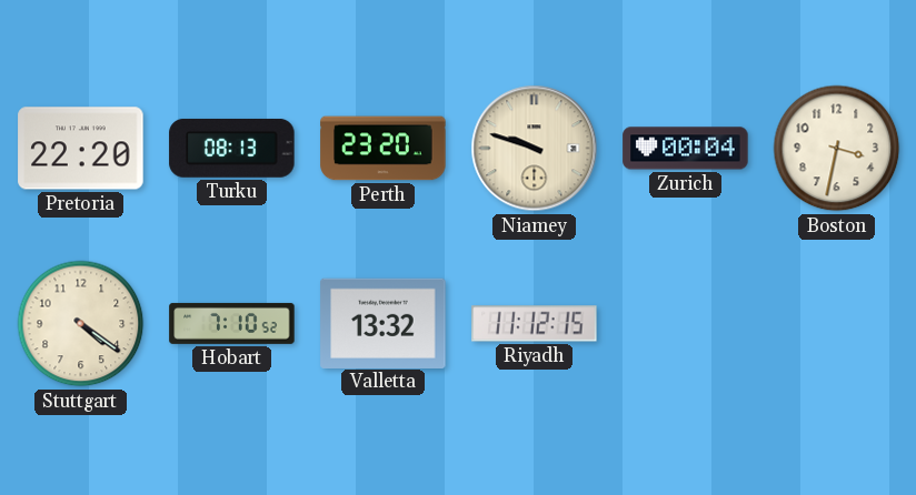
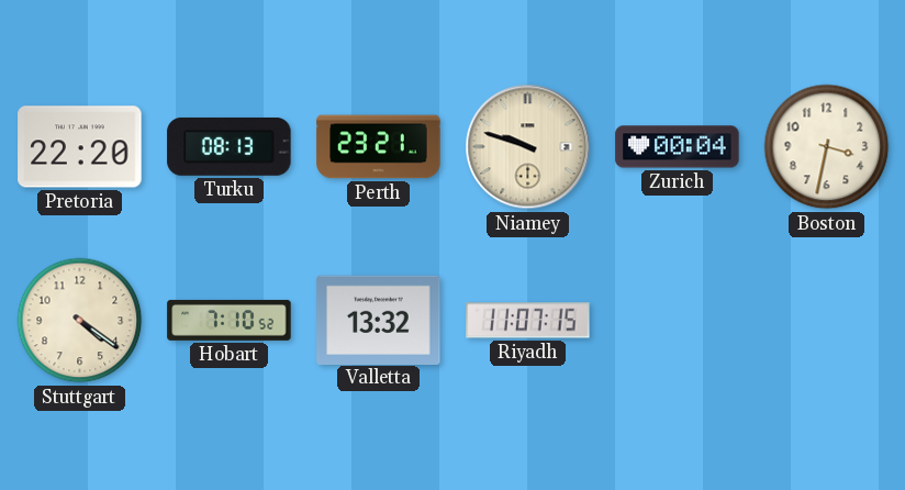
Perth: 23:20 -> 23:21
Riyadh: 11:12 -> 11:07
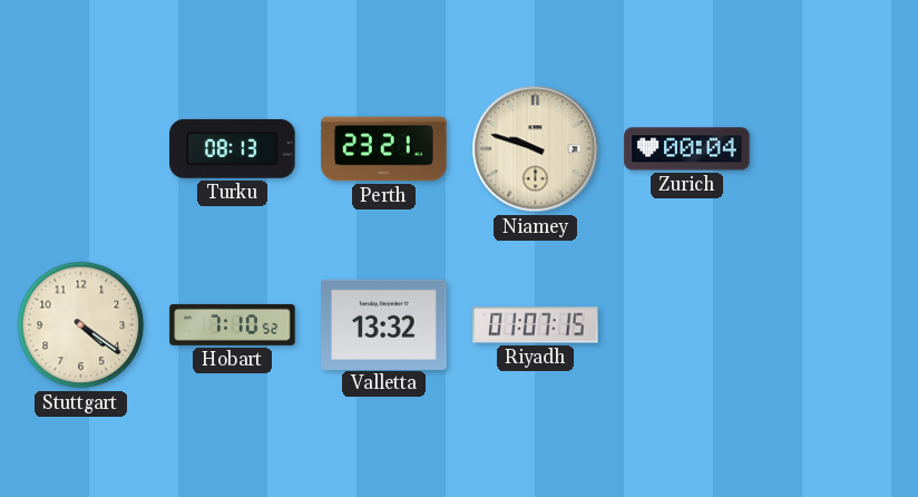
Pretoria: 22:20 -> none
Boston: 3:32 -> none
Riyadh: 11:07 -> 01:07
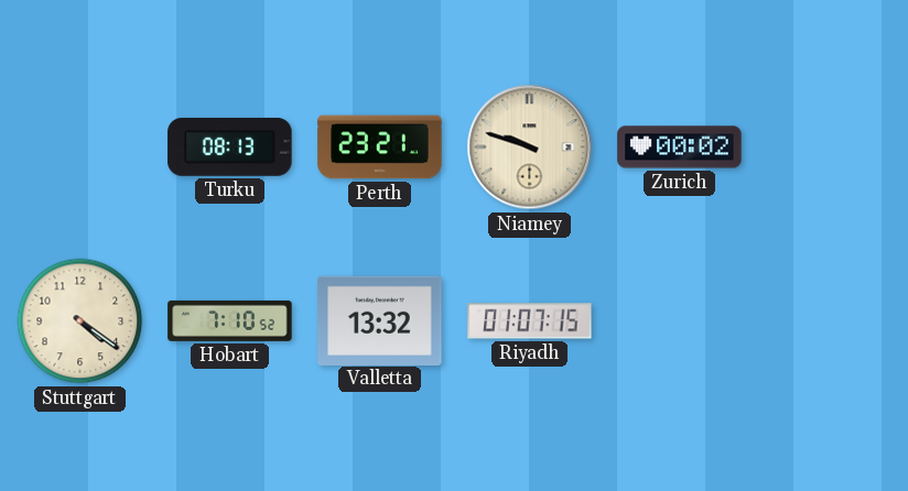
Zurich: 00:04 -> 00:02
